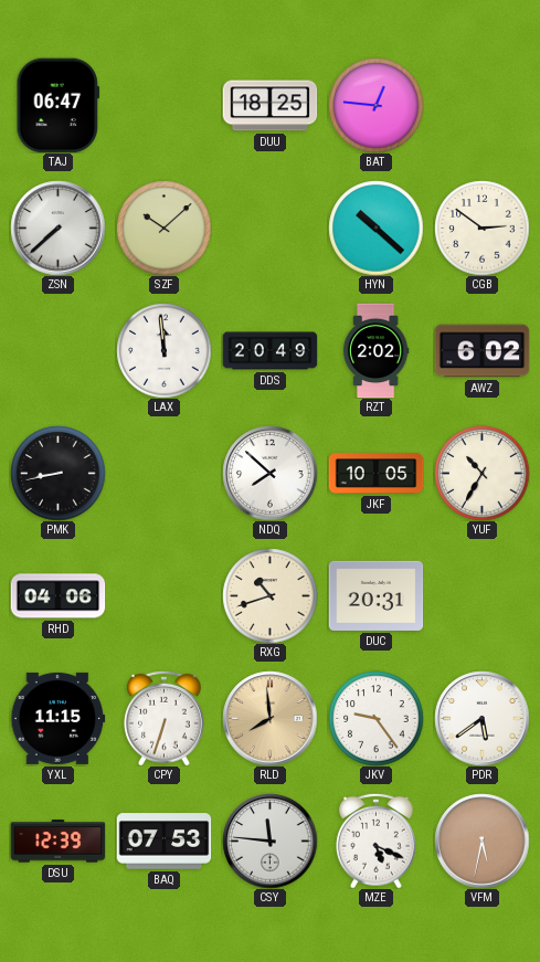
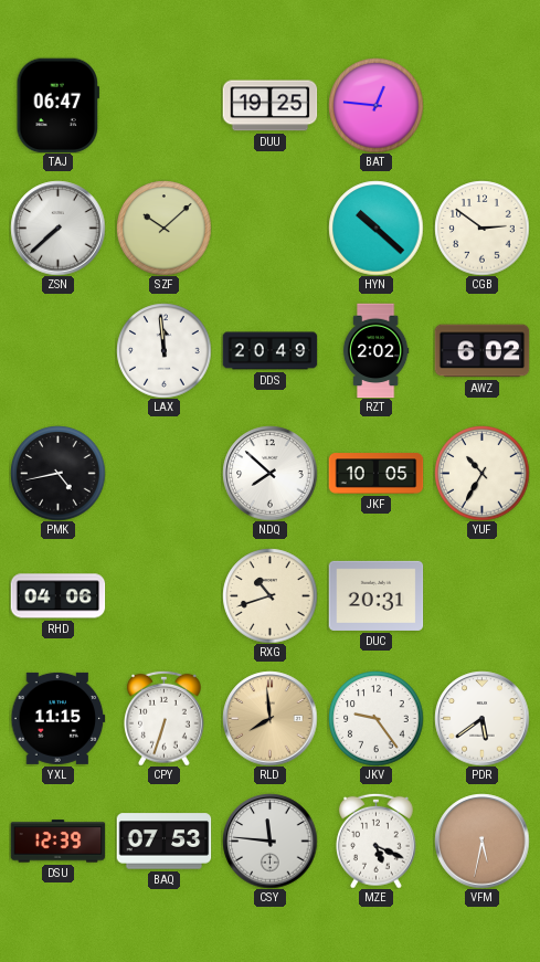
DUU: 18:25 -> 19:25
PMK: 8:43 -> 4:43
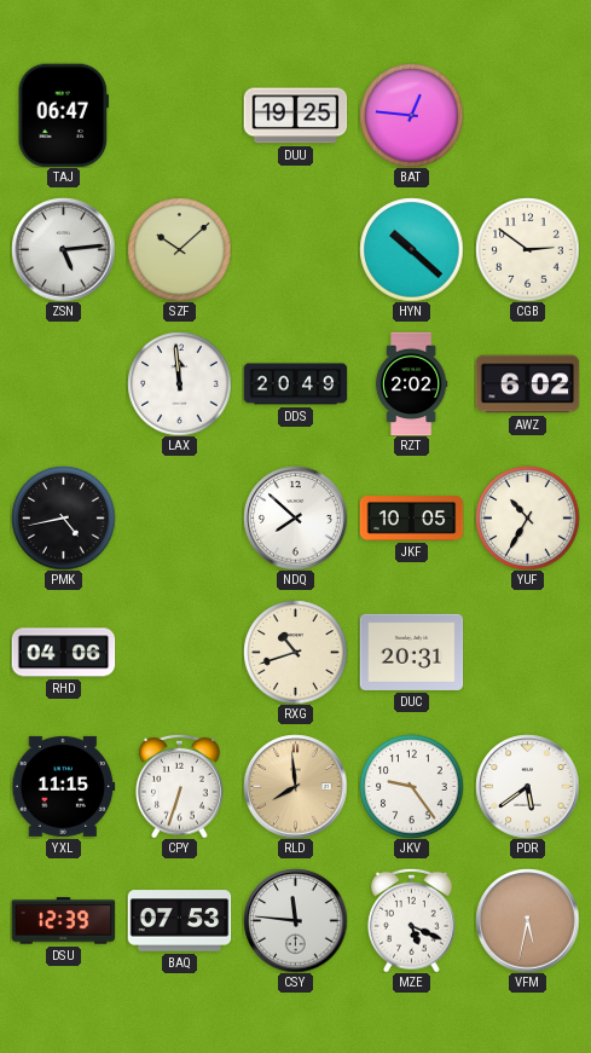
ZSN: 7:38 -> 5:14
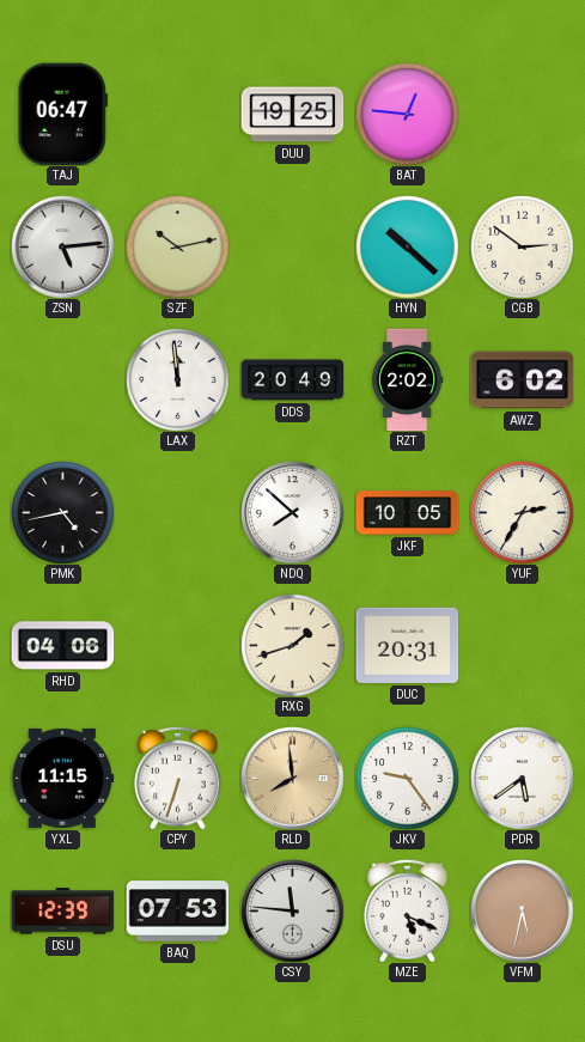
SZF: 10:08 -> 10:13
YUF: 10:35 -> 2:35
RXG: 10:42 -> 1:42
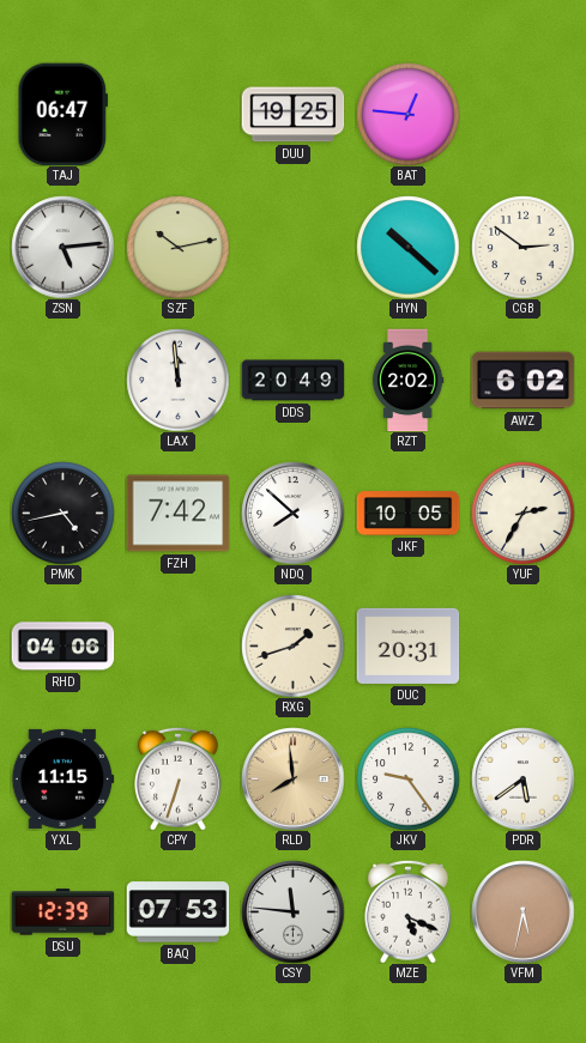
FZH: none -> 7:42
